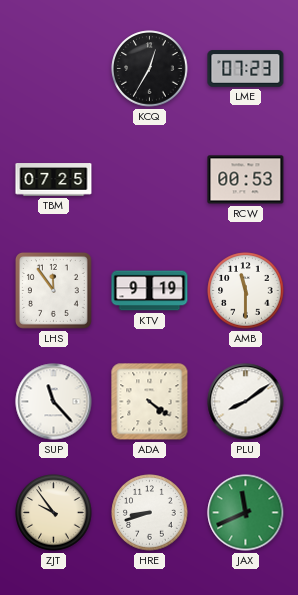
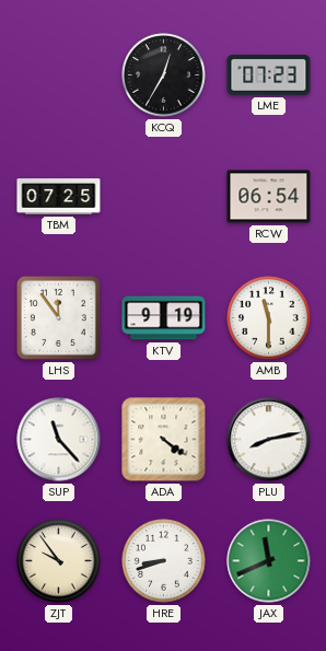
RCW: 00:53 -> 06:54
PLU: 8:09 -> 8:13
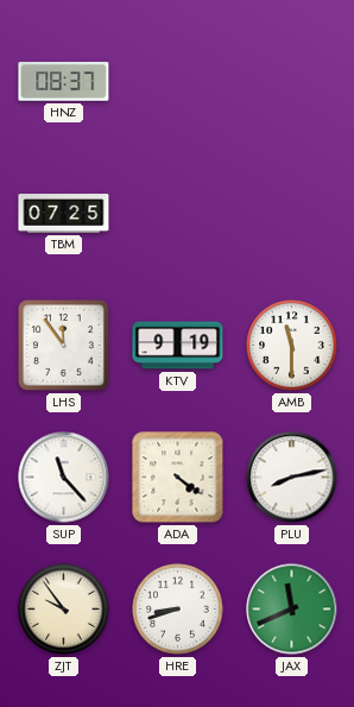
HNZ: none -> 08:37
KCQ: 12:35 -> none
LME: 07:23 -> none
RCW: 06:54 -> none
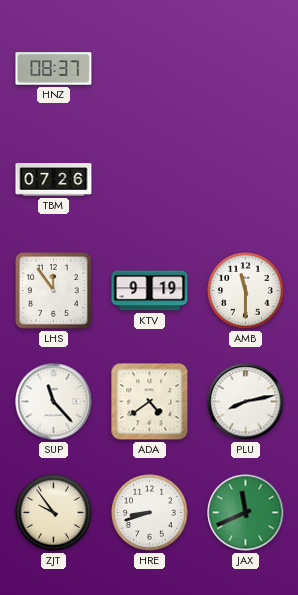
TBM: 07:25 -> 07:26
ADA: 4:21 -> 4:39
